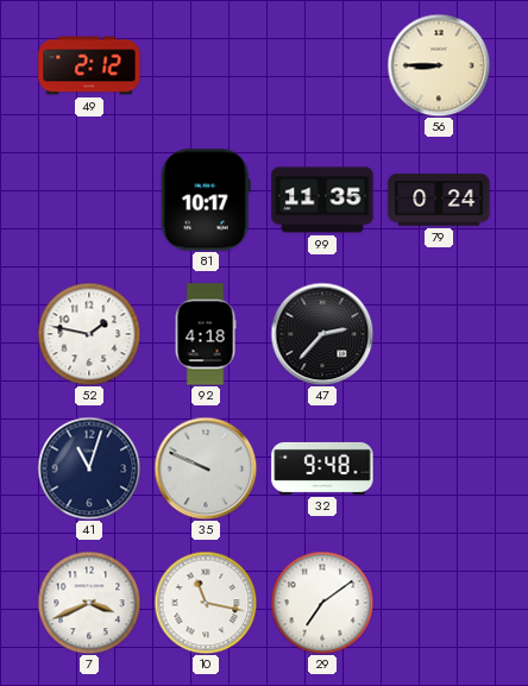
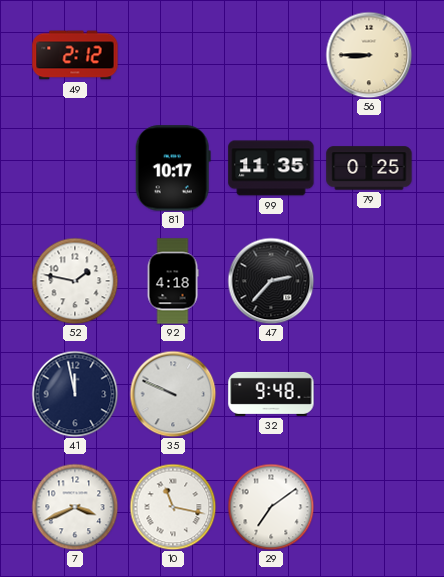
79: 0:24 -> 0:25
41: 11:03 -> 11:58
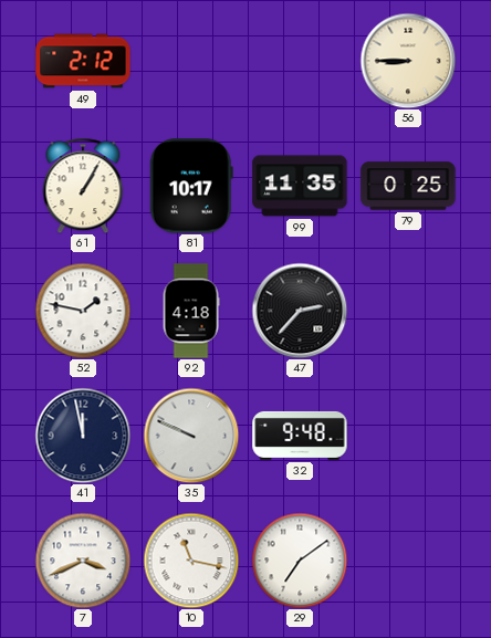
61: none -> 1:05
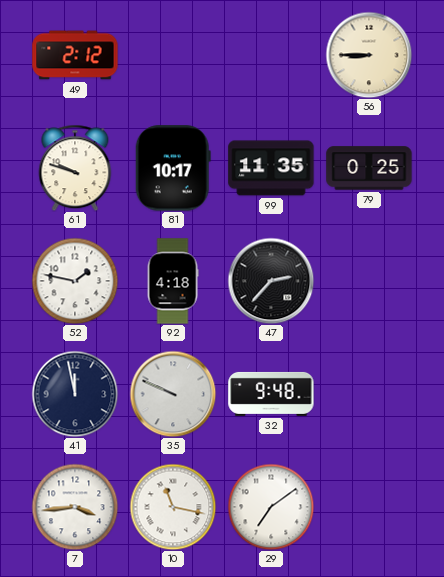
61: 1:05 -> 9:48
7: 3:41 -> 3:44
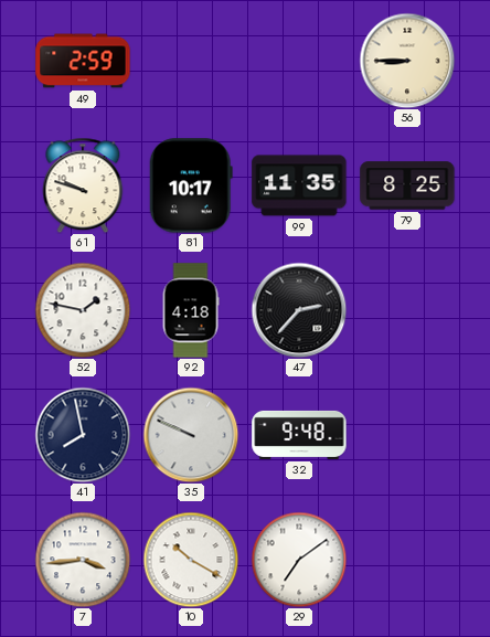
49: 2:12 -> 2:59
79: 0:25 -> 8:25
41: 11:58 -> 7:58
10: 11:17 -> 10:20
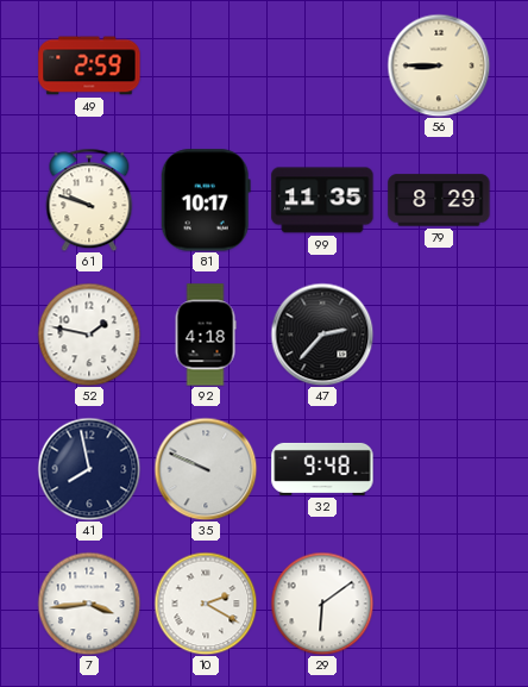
79: 8:25 -> 8:29
10: 10:20 -> 2:20
29: 7:09 -> 6:09
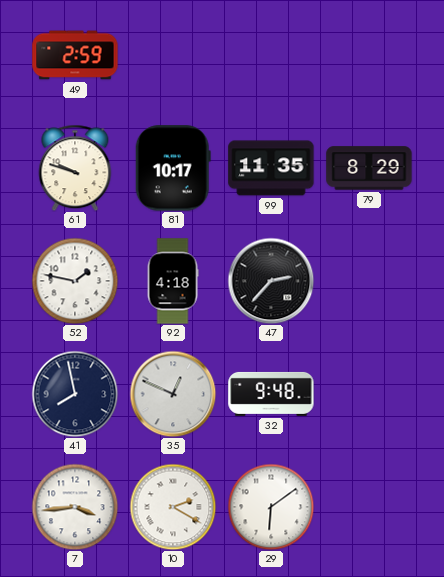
56: 8:45 -> none
35: 9:49 -> 12:49
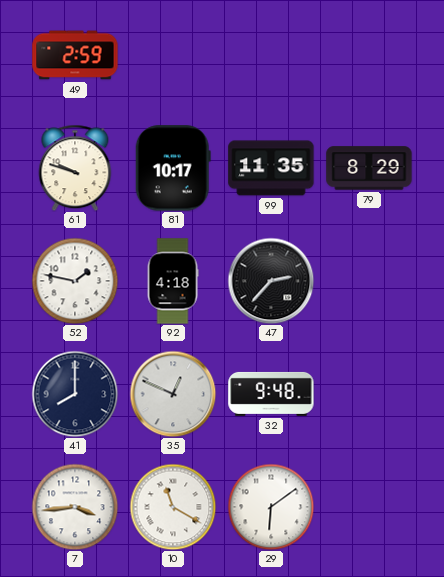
41: 7:58 -> 8:00
10: 2:20 -> 11:20
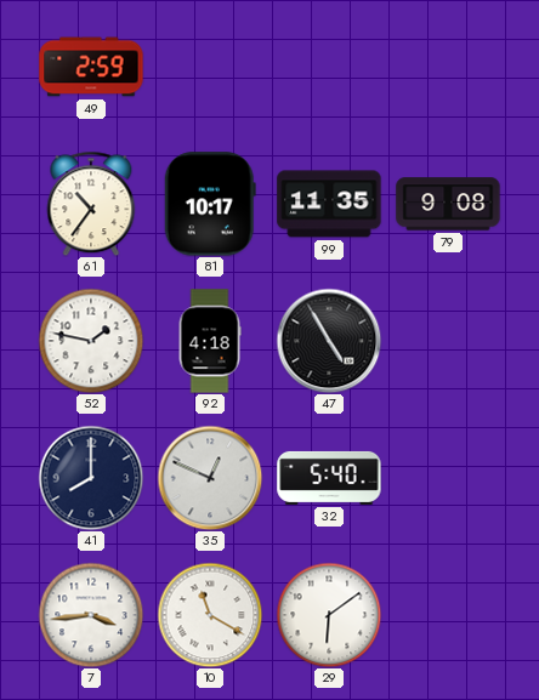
61: 9:48 -> 10:36
79: 8:29 -> 9:08
47: 2:37 -> 4:55
32: 9:48 -> 5:40
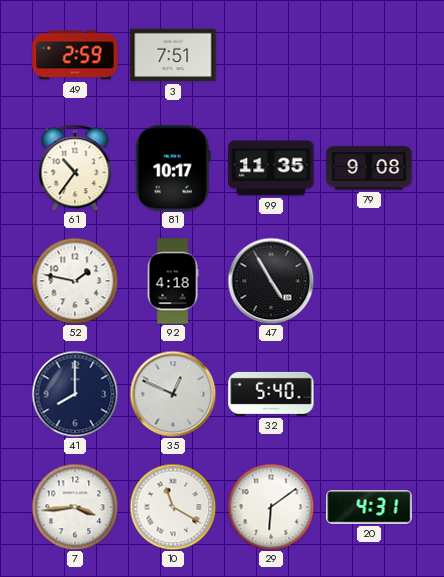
3: none -> 7:51
20: none -> 4:31
